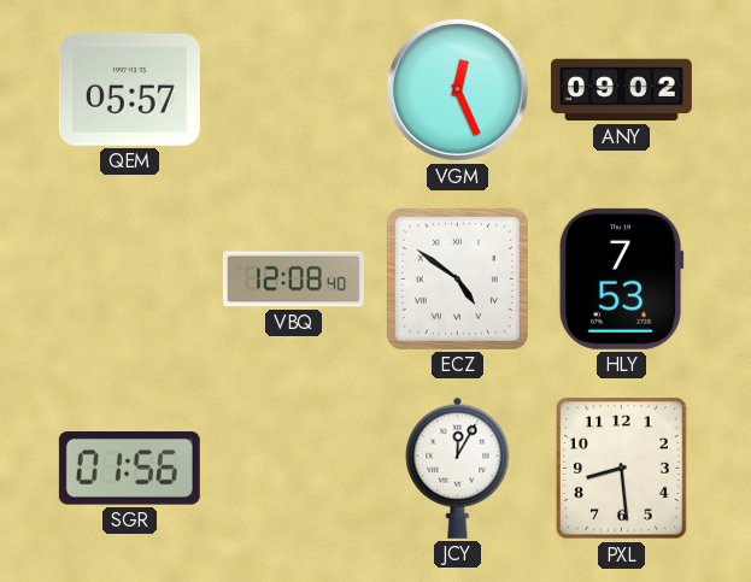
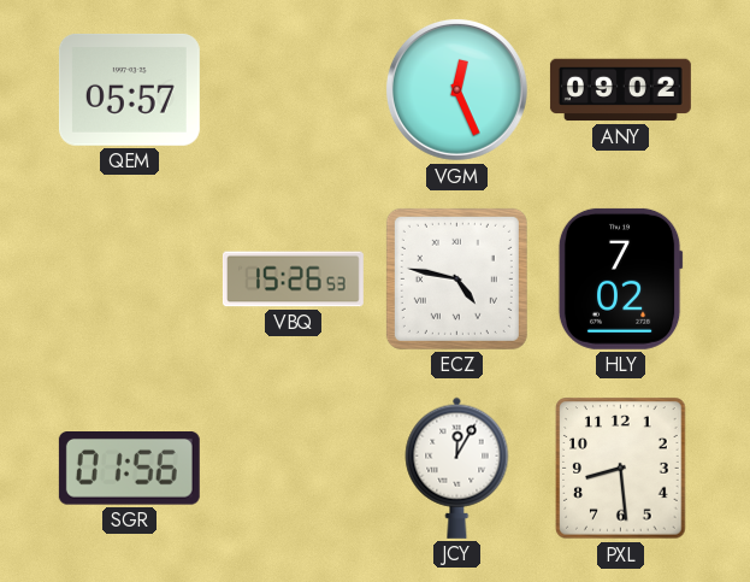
VBQ: 12:08 -> 15:26
ECZ: 4:51 -> 4:47
HLY: 7:53 -> 7:02
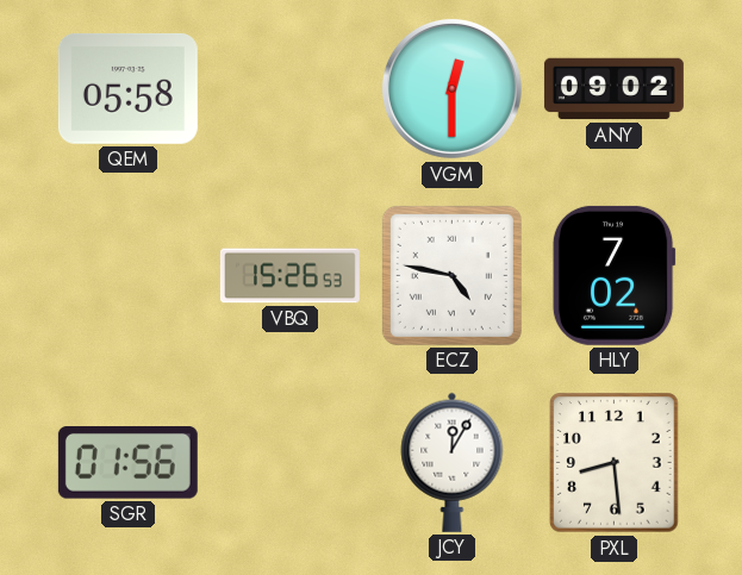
QEM: 05:57 -> 05:58
VGM: 12:26 -> 12:30
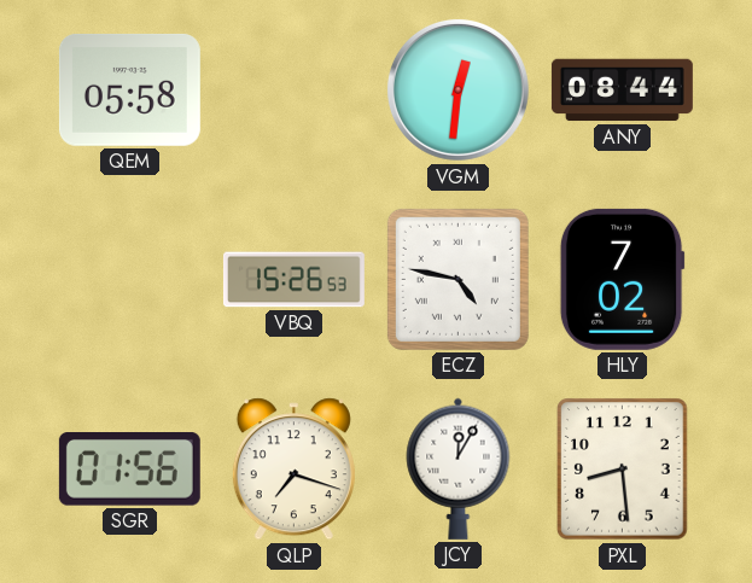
VGM: 12:30 -> 12:31
ANY: 09:02 -> 08:44
QLP: none -> 7:18
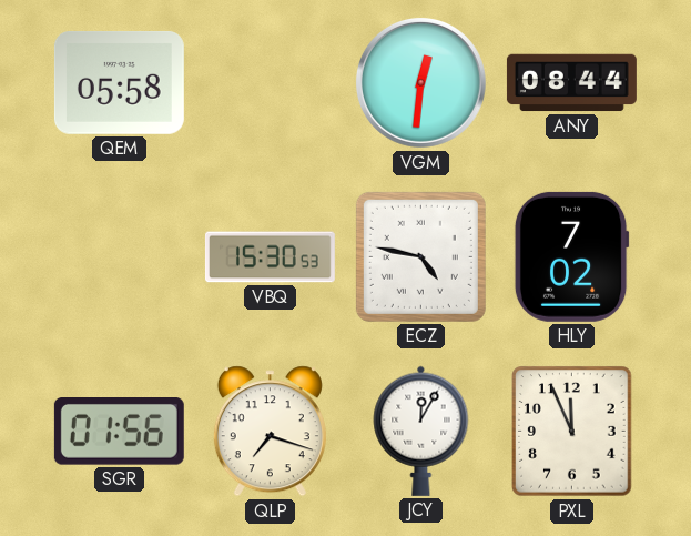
VBQ: 15:26 -> 15:30
PXL: 8:29 -> 11:56
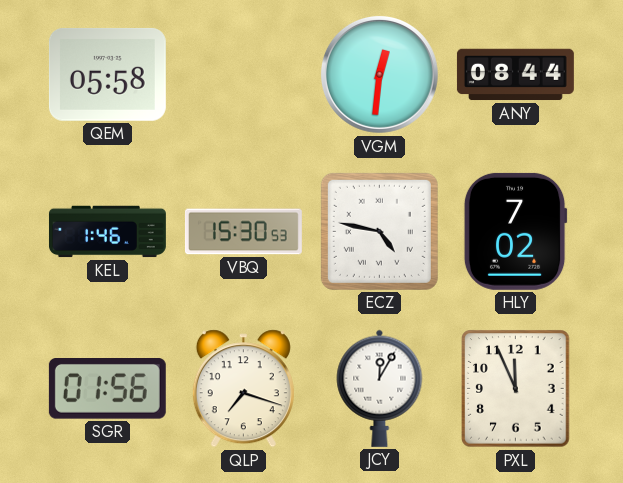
KEL: none -> 1:46
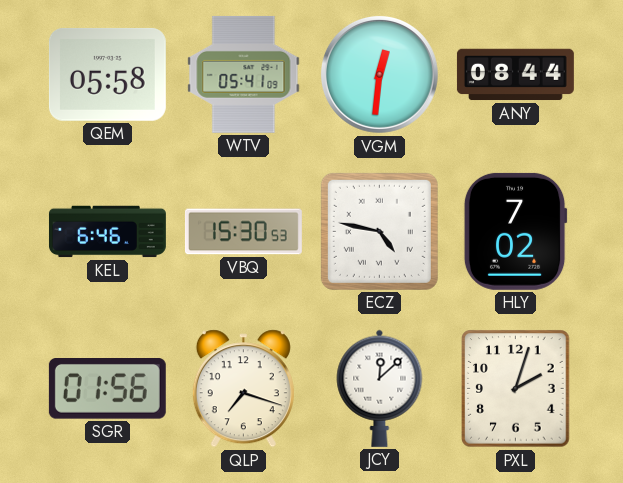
WTV: none -> 05:41
KEL: 1:46 -> 6:46
JCY: 12:05 -> 12:08
PXL: 11:56 -> 2:03
